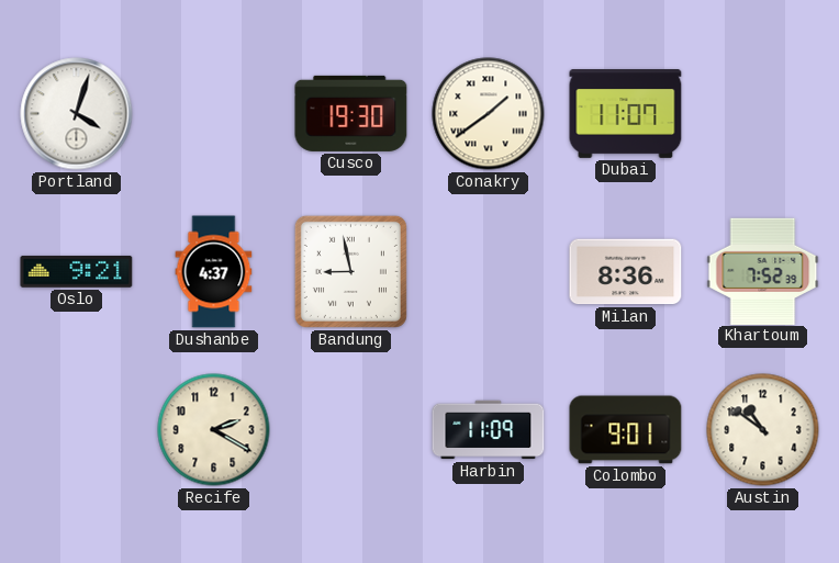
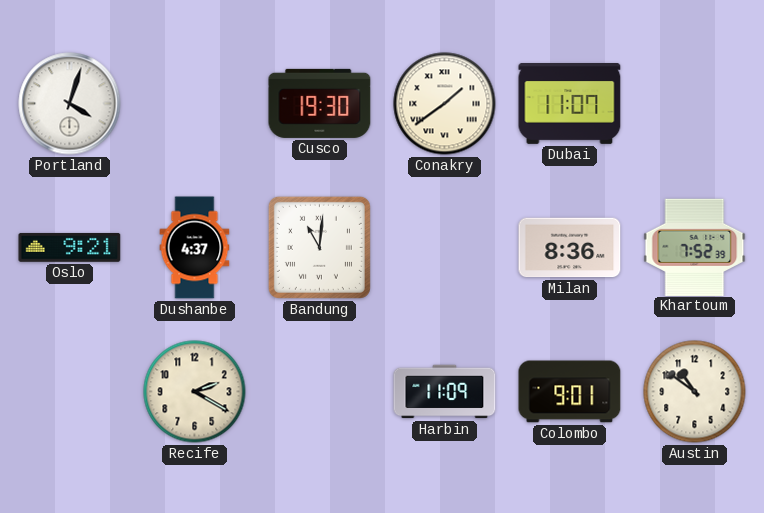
Bandung: 8:58 -> 11:01
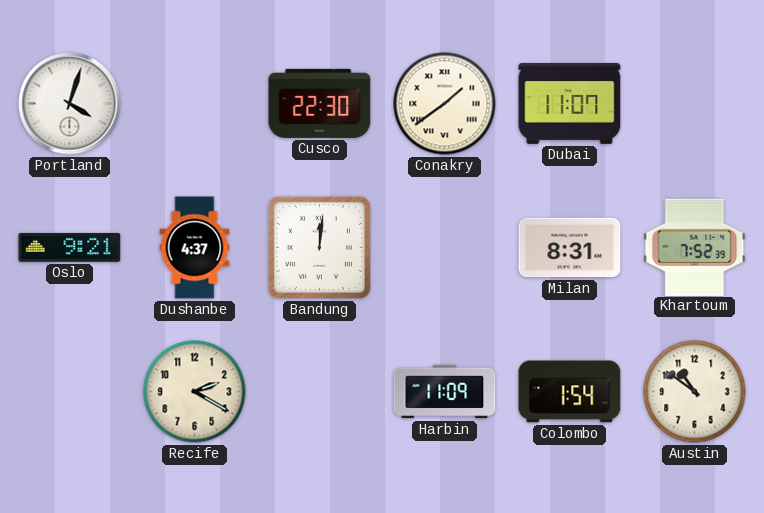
Cusco: 19:30 -> 22:30
Bandung: 11:01 -> 12:01
Milan: 8:36 -> 8:31
Colombo: 9:01 -> 1:54
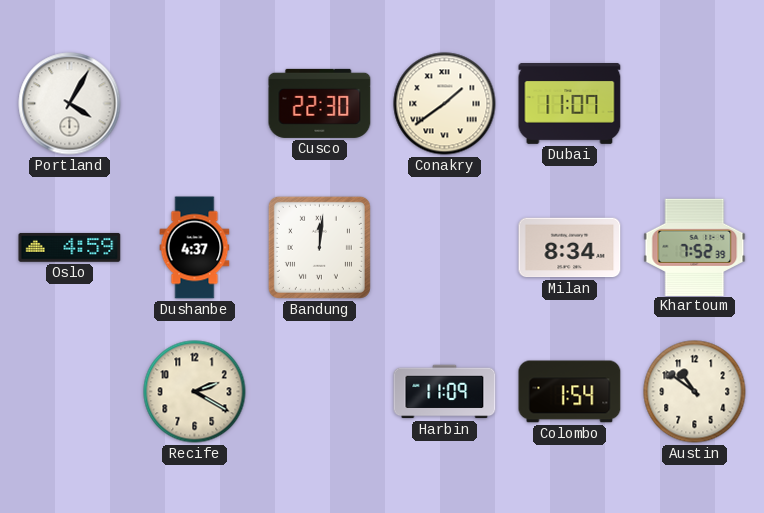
Portland: 4:03 -> 4:05
Oslo: 9:21 -> 4:59
Milan: 8:31 -> 8:34
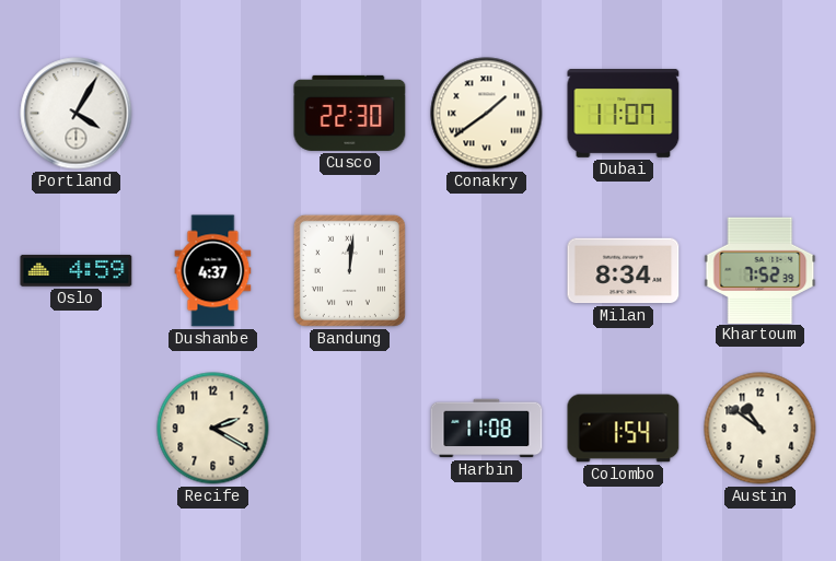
Harbin: 11:09 -> 11:08
